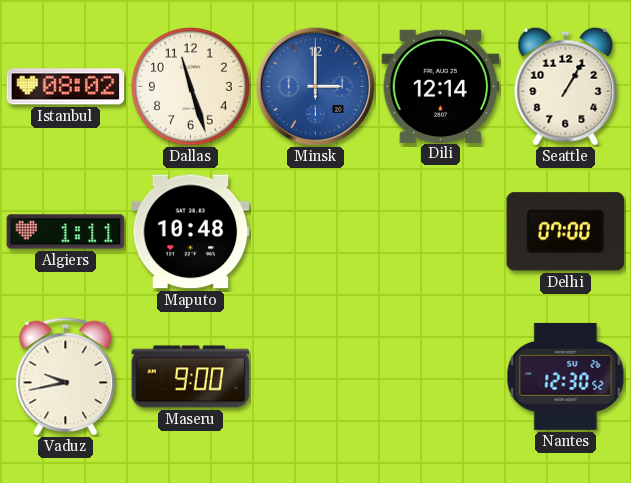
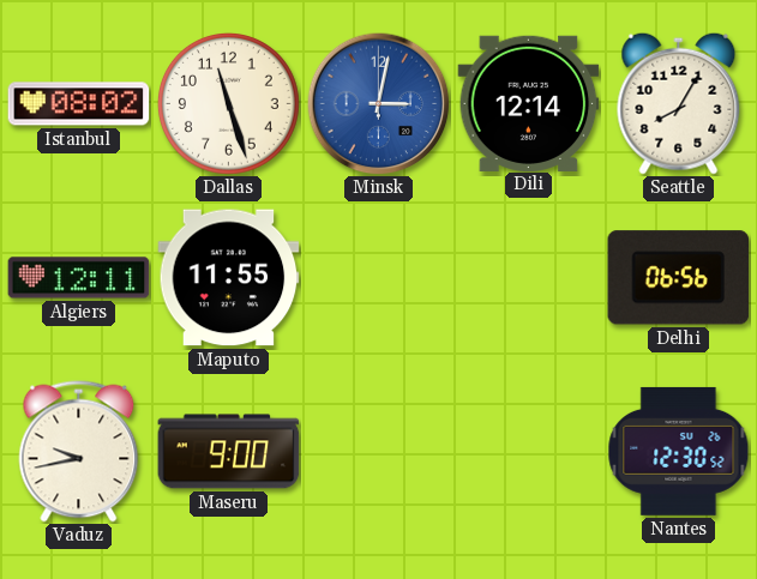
Minsk: 3:00 -> 3:02
Seattle: 1:05 -> 8:05
Algiers: 1:11 -> 12:11
Maputo: 10:48 -> 11:55
Delhi: 07:00 -> 06:56
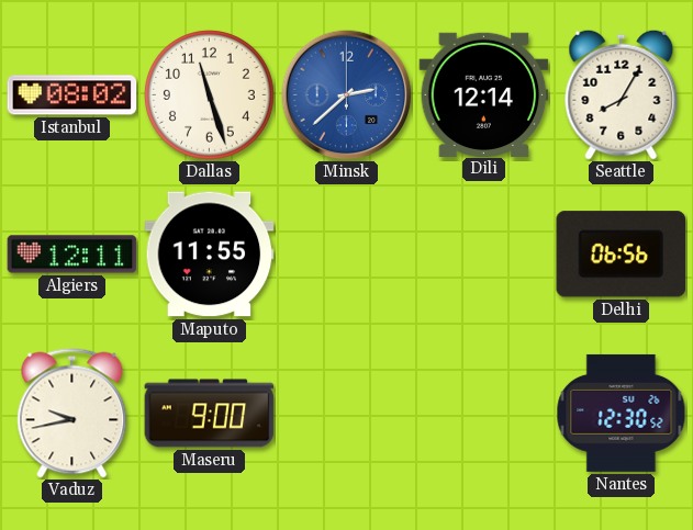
Minsk: 3:02 -> 2:38
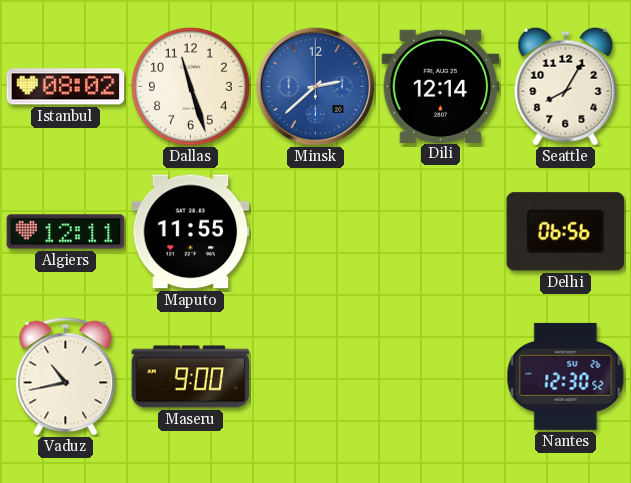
Vaduz: 9:43 -> 10:43
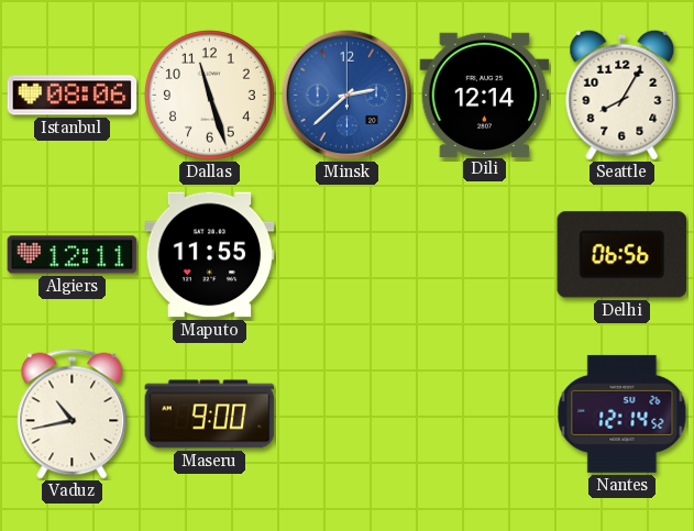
Istanbul: 08:02 -> 08:06
Nantes: 12:30 -> 12:14
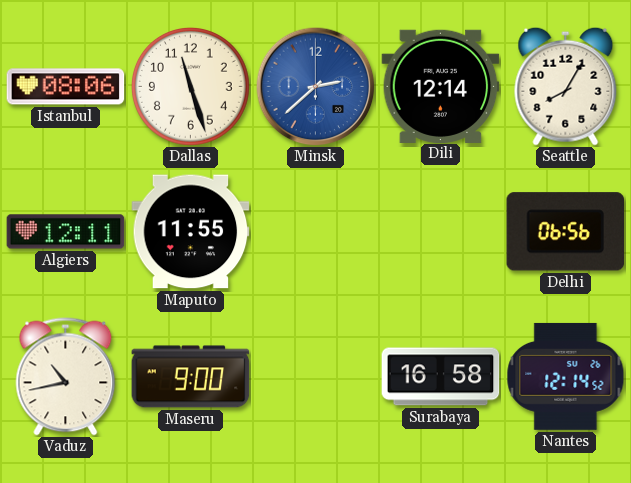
Surabaya: none -> 16:58
